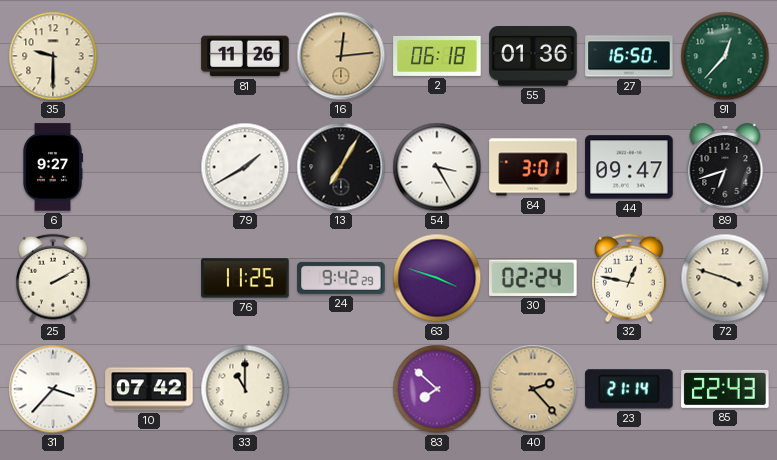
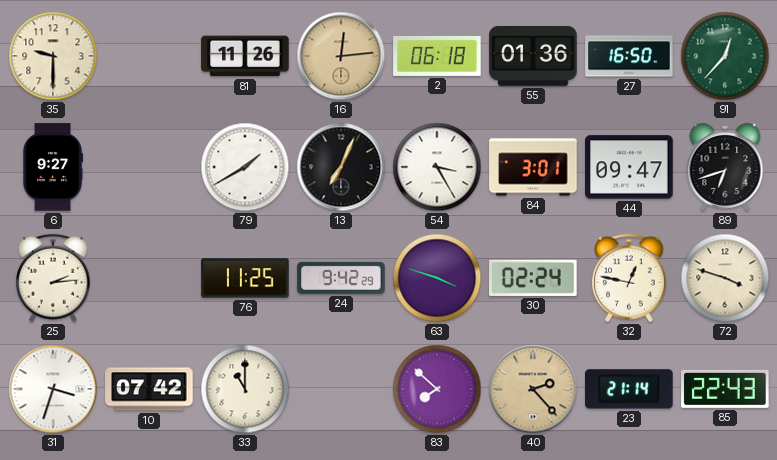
13: 7:05 -> 7:04
25: 2:10 -> 2:14
31: 3:37 -> 3:33
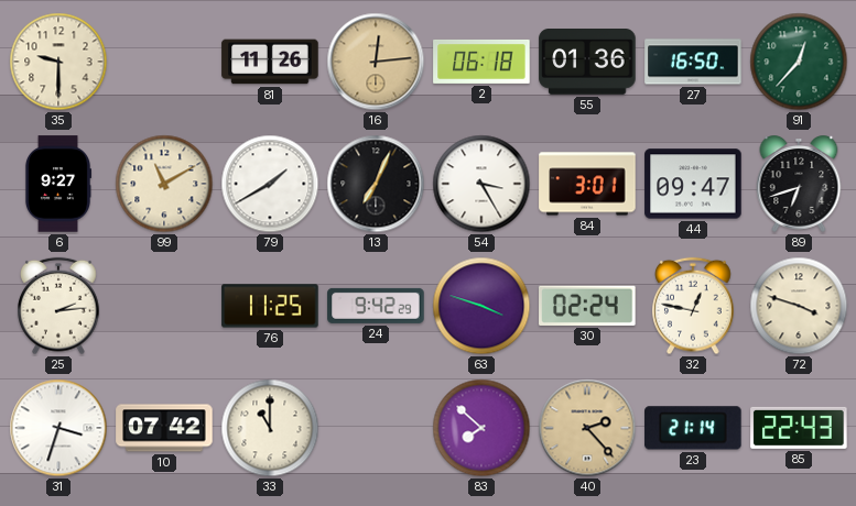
99: none -> 11:10
